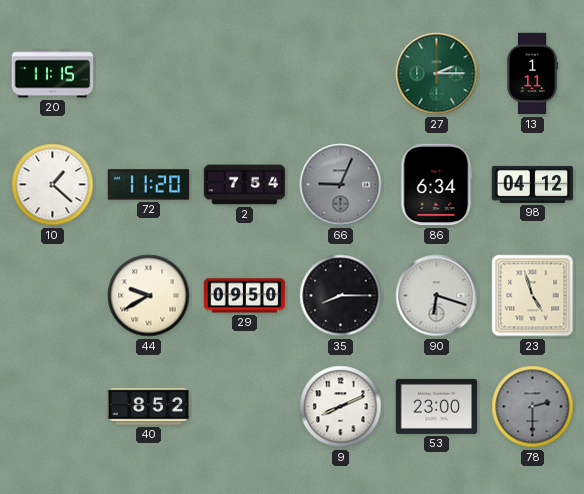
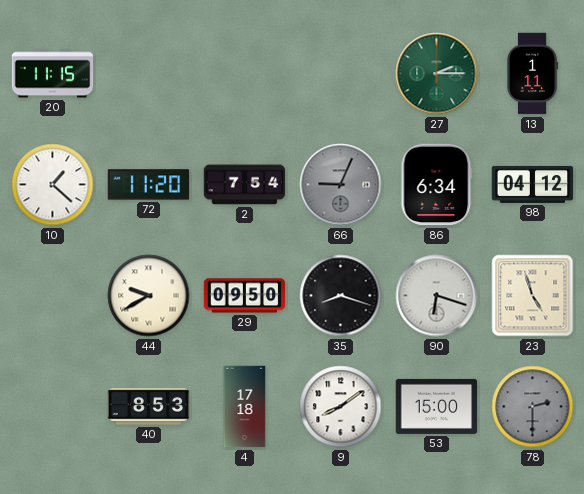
35: 8:15 -> 8:18
40: 8:52 -> 8:53
4: none -> 17:18
9: 8:11 -> 8:09
53: 23:00 -> 15:00
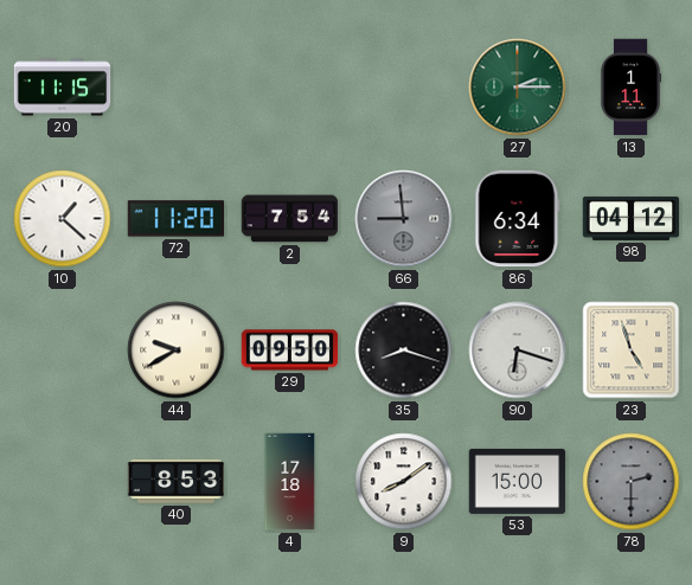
66: 9:04 -> 8:59
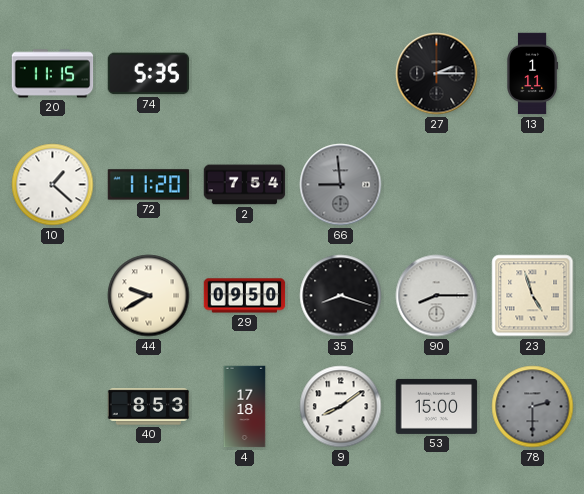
74: none -> 5:35
27 dial: green -> black
86: 6:34 -> none
98: 04:12 -> none
90: 6:18 -> 8:15
